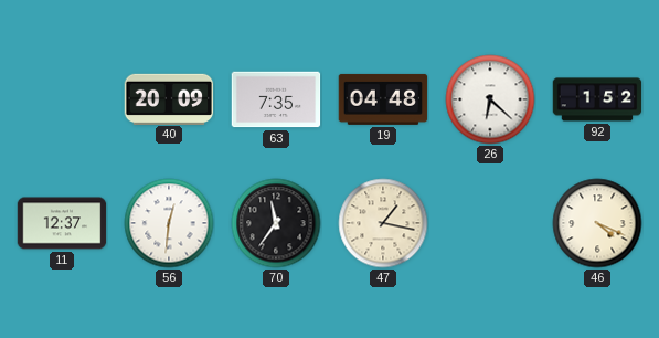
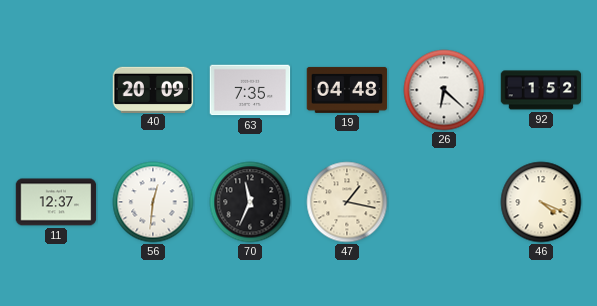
70: 11:36 -> 11:34
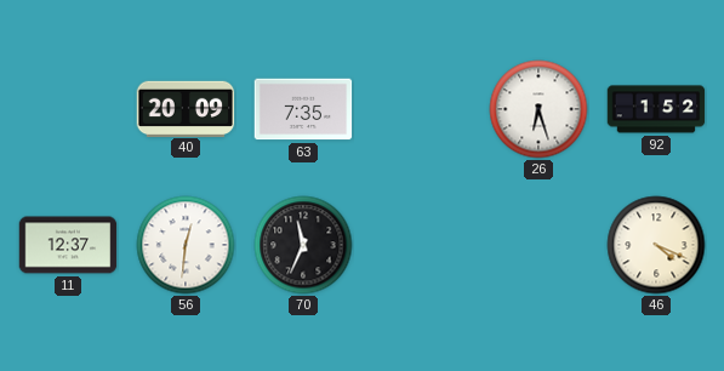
19: 04:48 -> none
26: 6:22 -> 6:27
47: 1:17 -> none
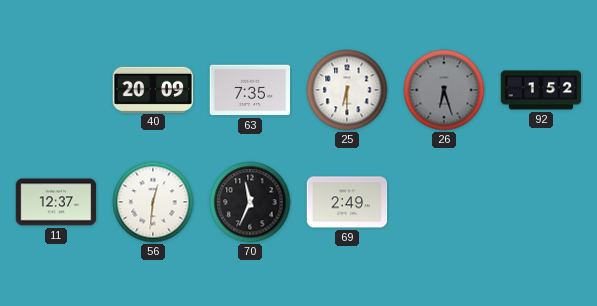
25: none -> 6:30
26 dial: white -> grey
69: none -> 2:49
46: 4:19 -> none
